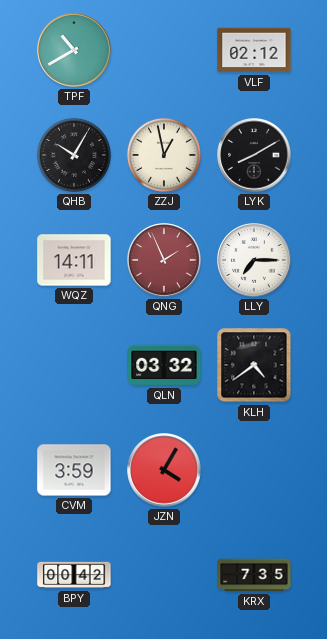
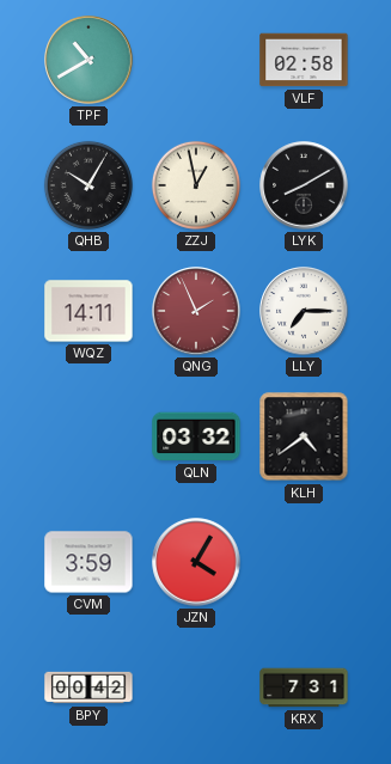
VLF: 02:12 -> 02:58
KRX: 7:35 -> 7:31
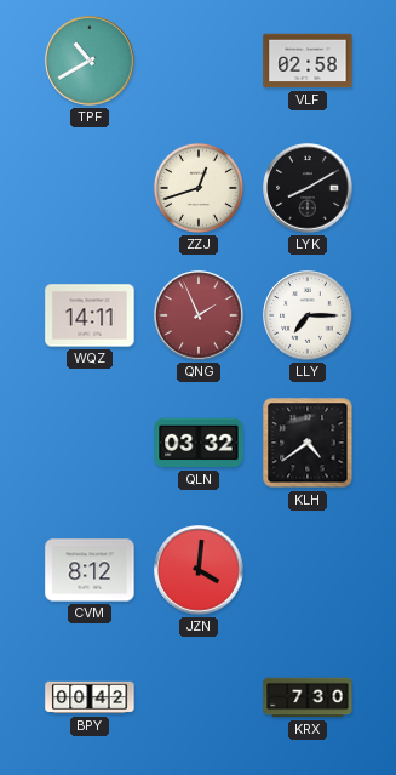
QHB: 10:05 -> none
ZZJ: 12:58 -> 12:42
CVM: 3:59 -> 8:12
JZN: 4:05 -> 4:01
KRX: 7:31 -> 7:30
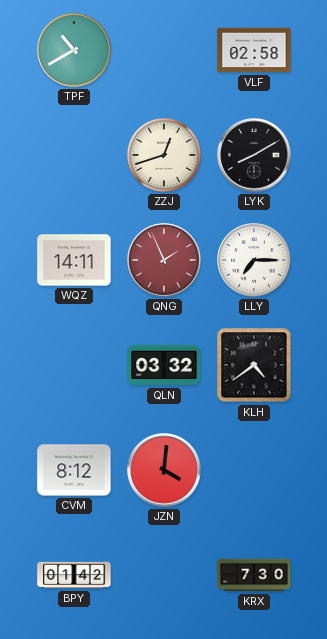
BPY: 00:42 -> 01:42
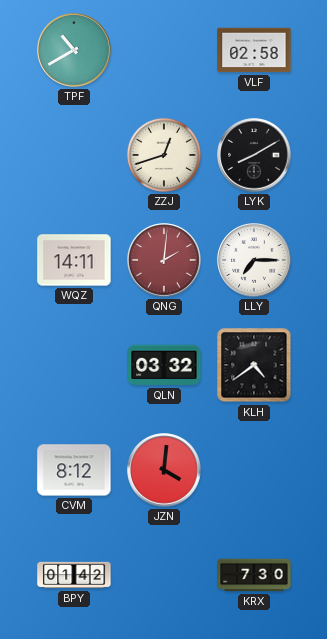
QNG: 1:56 -> 2:01
